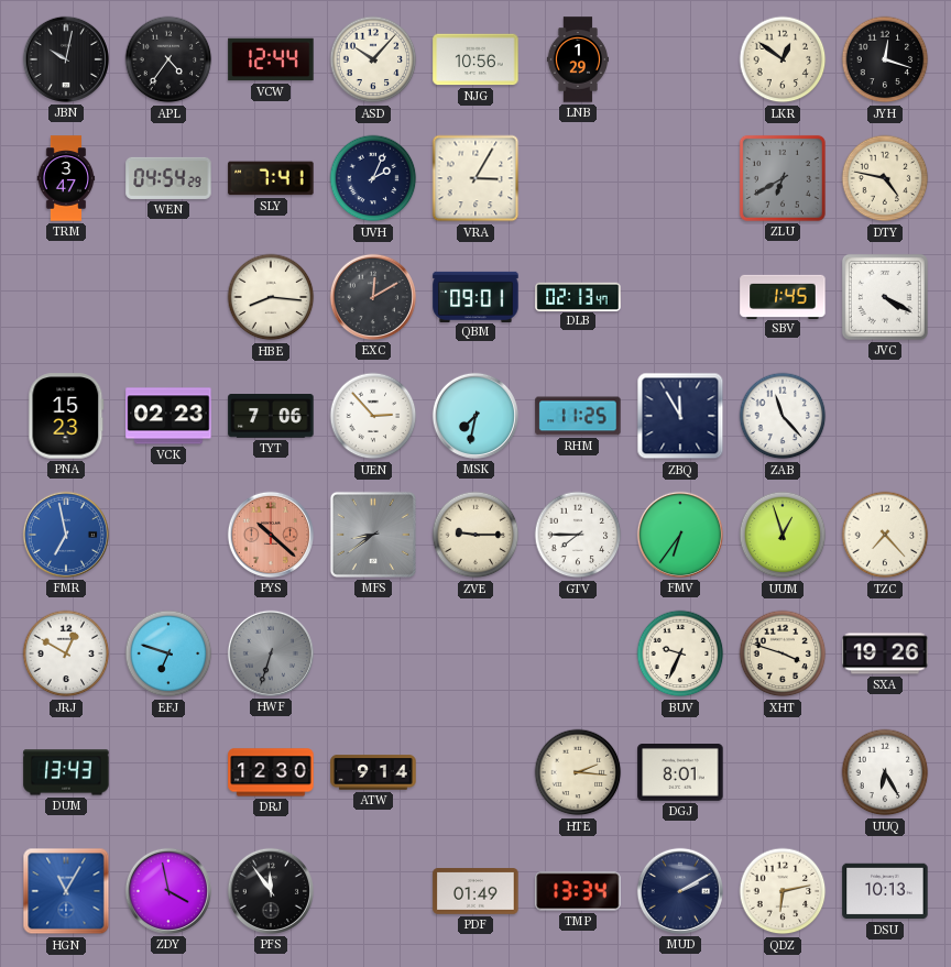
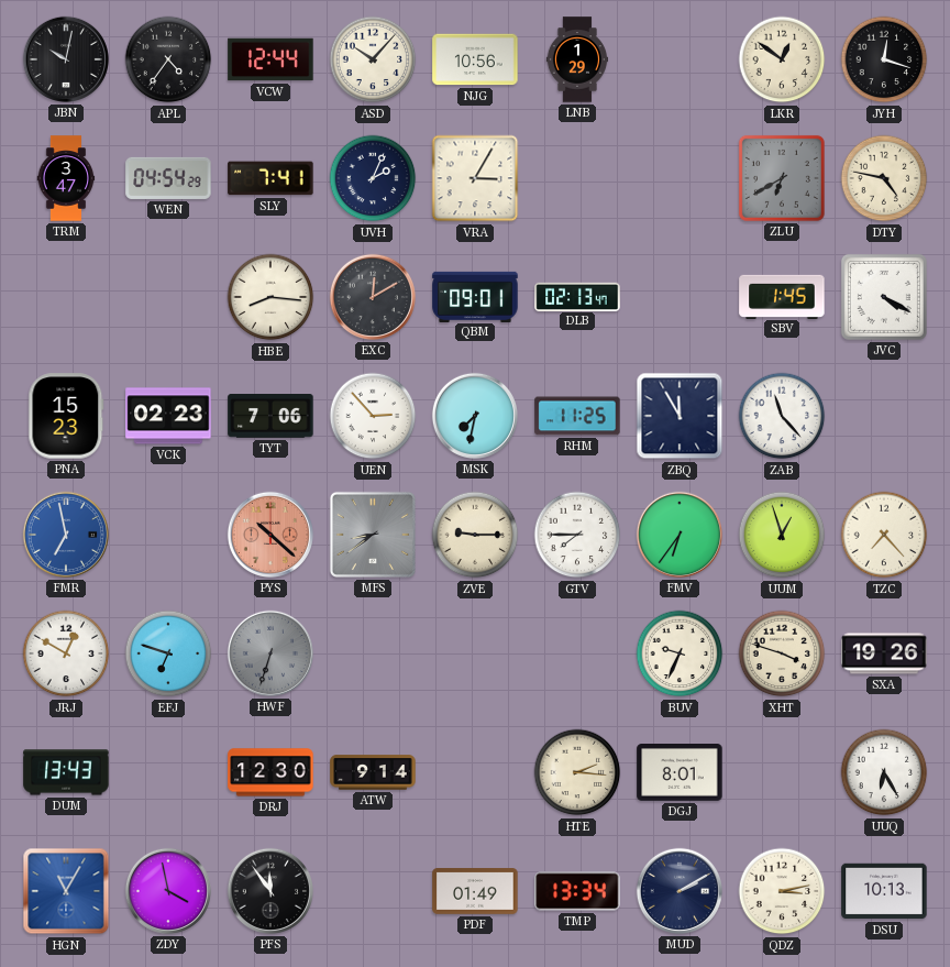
QDZ: 6:13 -> 3:13
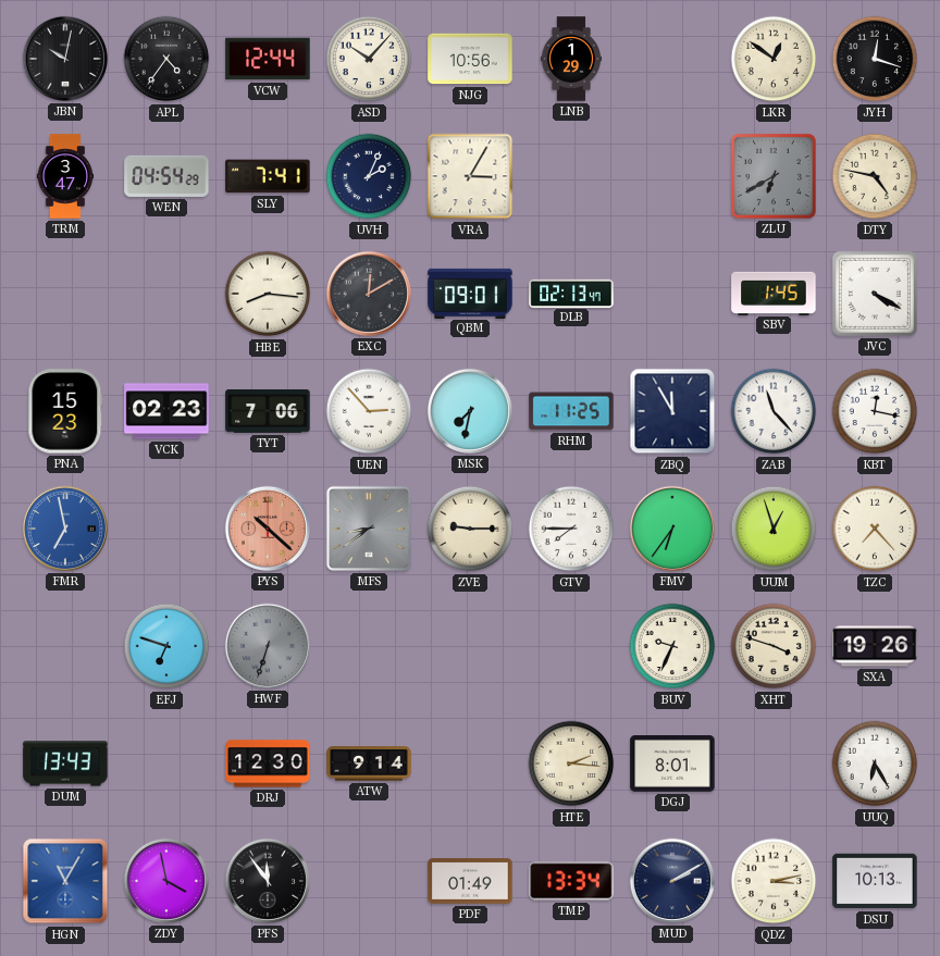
KBT: none -> 12:17
JRJ: 12:50 -> none
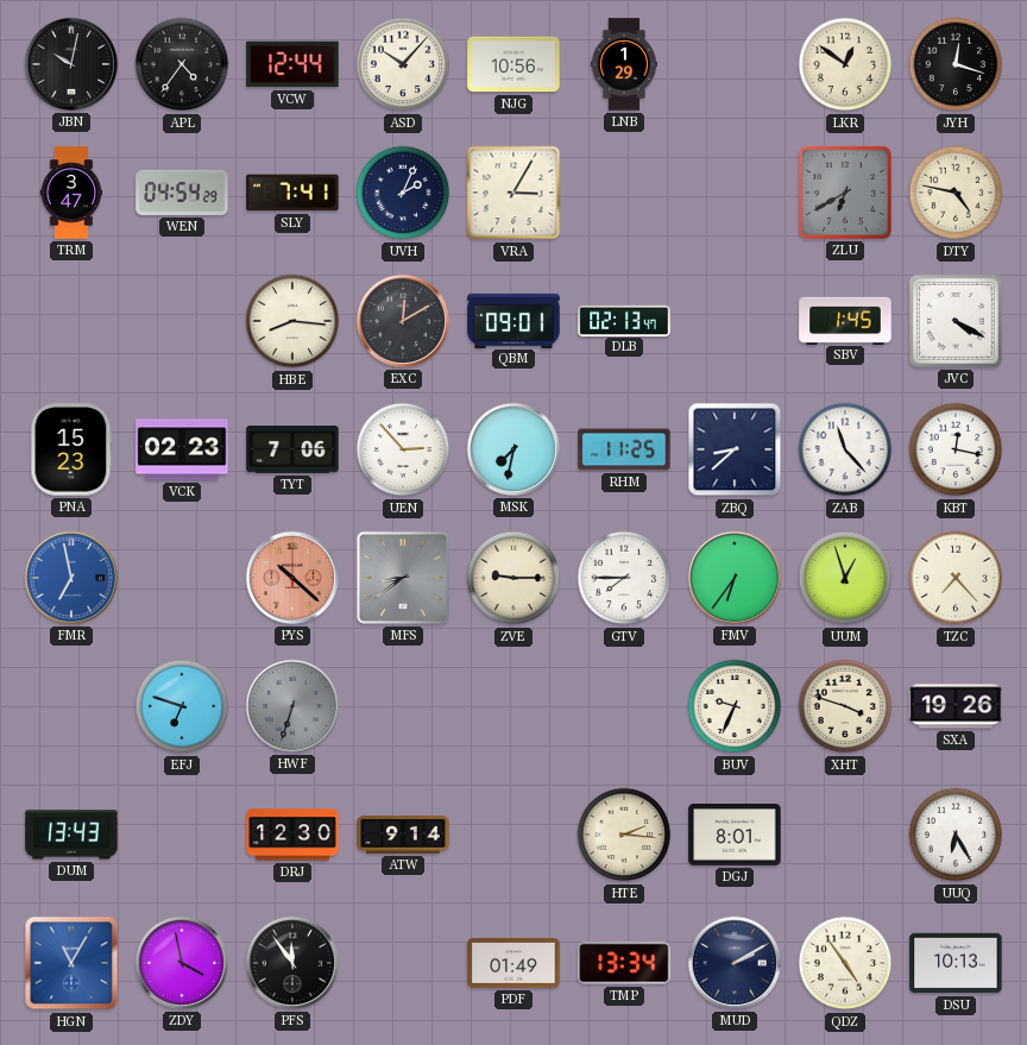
ZBQ: 11:55 -> 8:38
QDZ: 3:13 -> 4:54
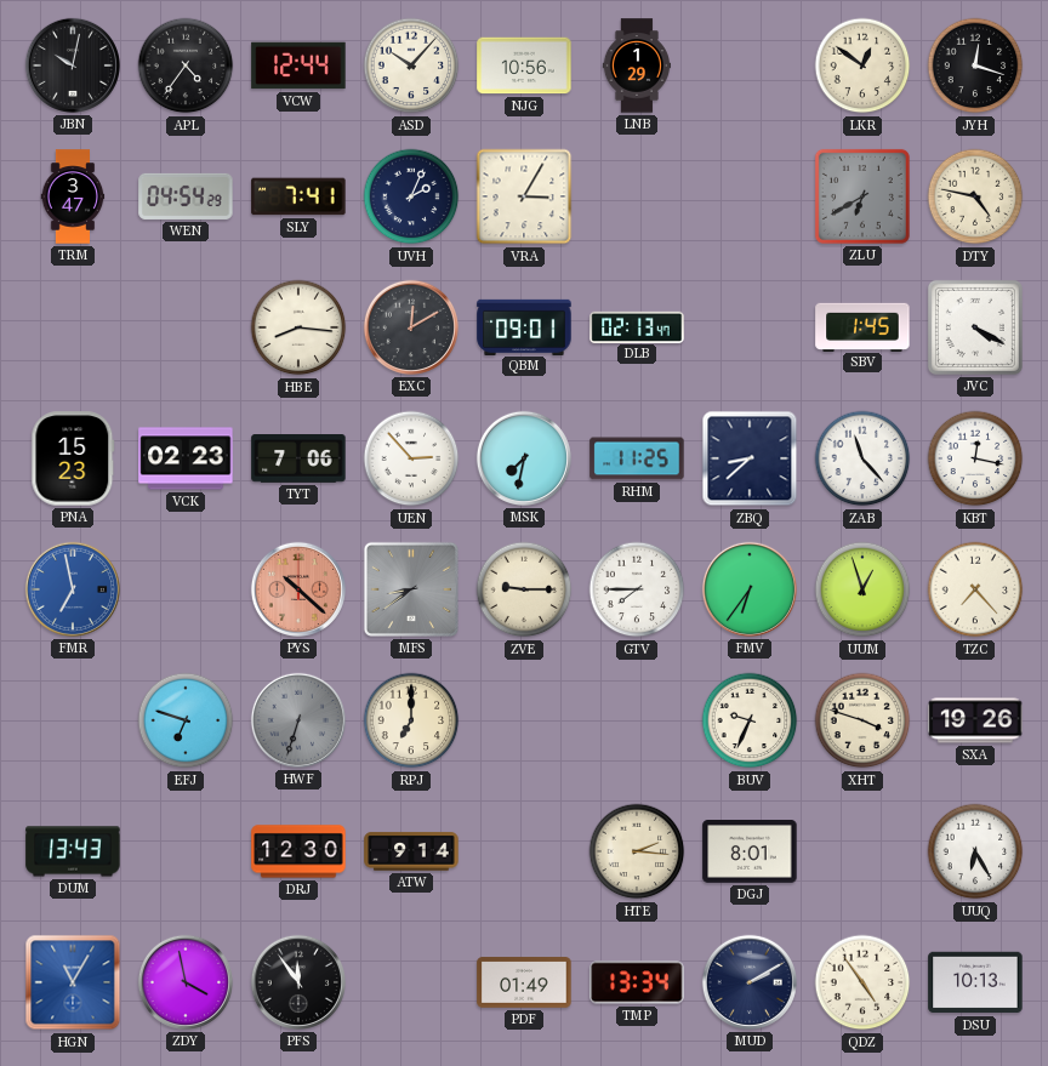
RPJ: none -> 7:00
